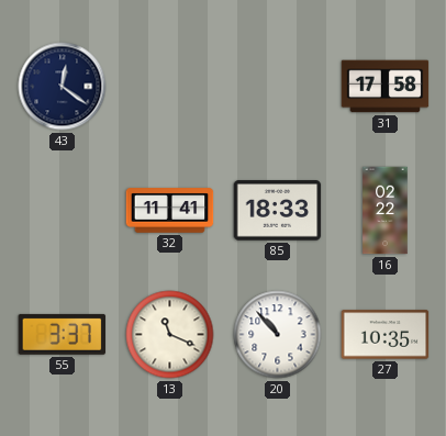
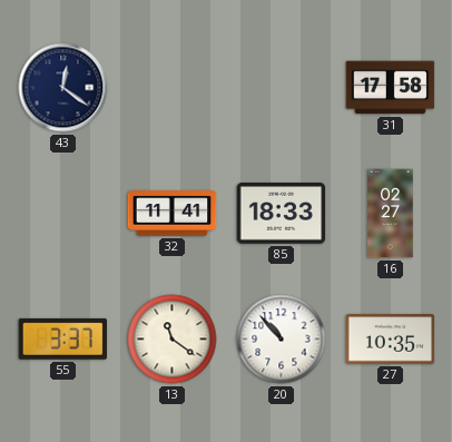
16: 02:22 -> 02:27
13: 11:19 -> 11:21
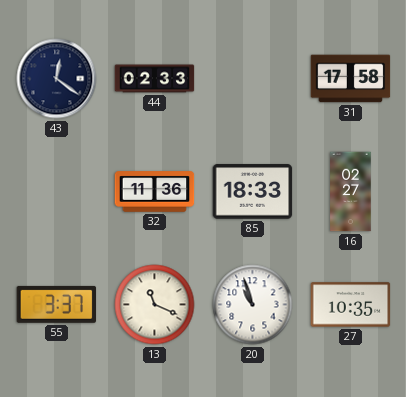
44: none -> 02:33
32: 11:41 -> 11:36
13: 11:21 -> 11:19
20: 10:53 -> 10:57
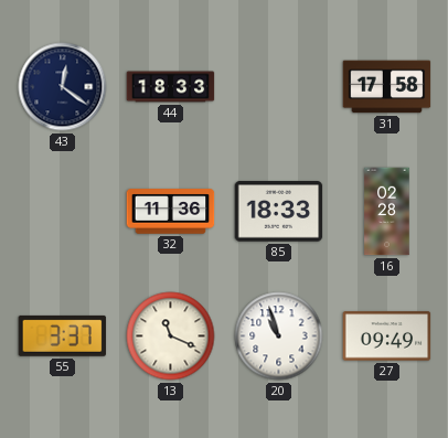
44: 02:33 -> 18:33
16: 02:27 -> 02:28
27: 10:35 -> 09:49
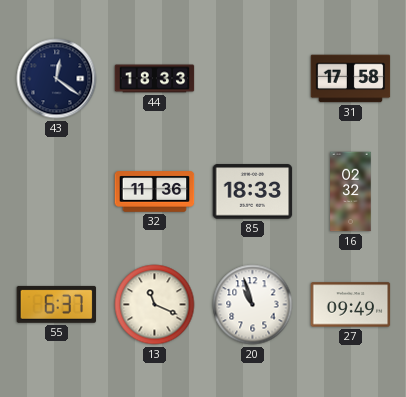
16: 02:28 -> 02:32
55: 3:37 -> 6:37
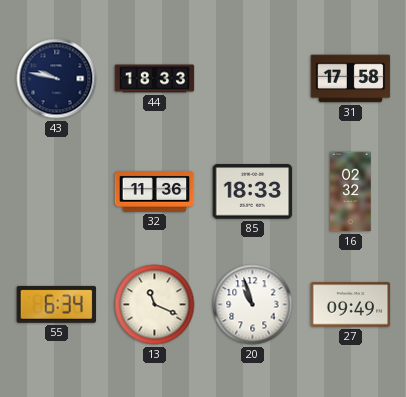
43: 12:21 -> 9:47
55: 6:37 -> 6:34
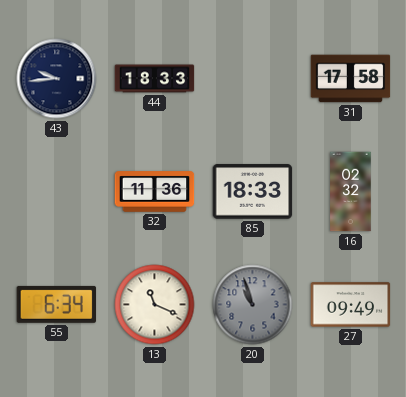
43: 9:47 -> 9:44
20 dial: white -> grey
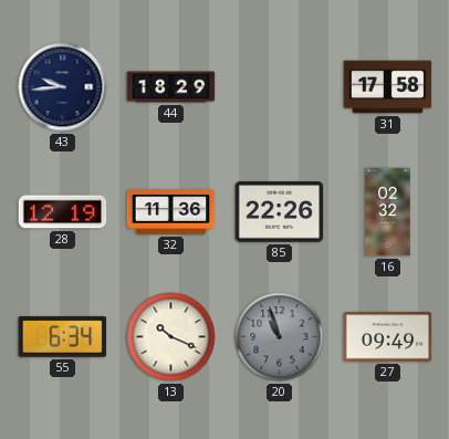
44: 18:33 -> 18:29
28: none -> 12:19
85: 18:33 -> 22:26
13: 11:19 -> 10:19
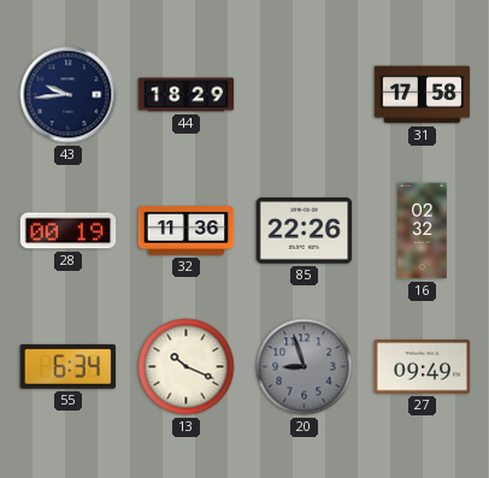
28: 12:19 -> 00:19
20: 10:57 -> 8:57
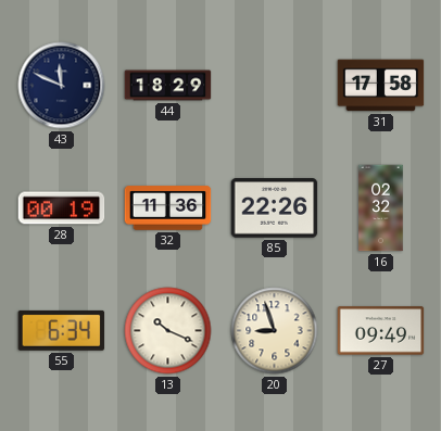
43: 9:44 -> 11:49
20 dial: grey -> cream
